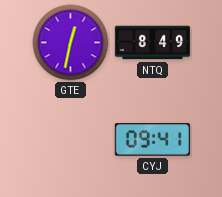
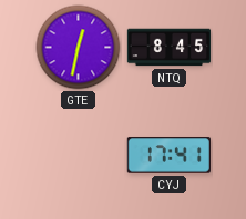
NTQ: 8:49 -> 8:45
CYJ: 09:41 -> 17:41
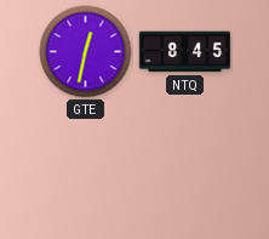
CYJ: 17:41 -> none
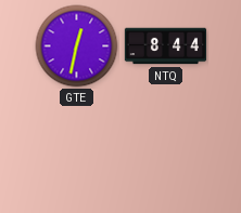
NTQ: 8:45 -> 8:44
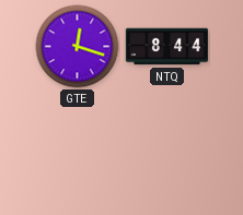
GTE: 12:32 -> 12:18
